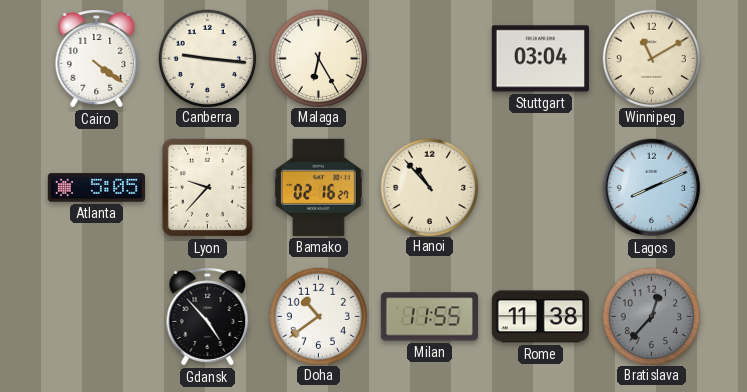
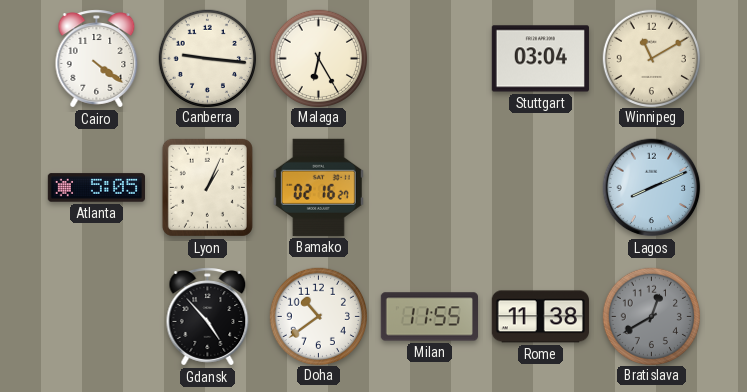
Lyon: 9:37 -> 1:04
Hanoi: 10:53 -> none
Bratislava: 12:37 -> 12:40
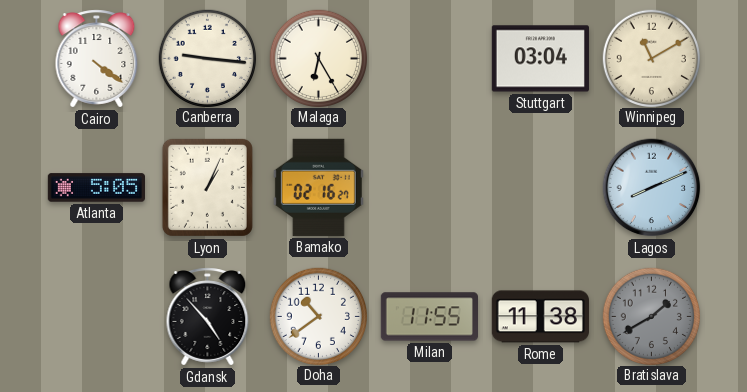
Bratislava: 12:40 -> 1:40
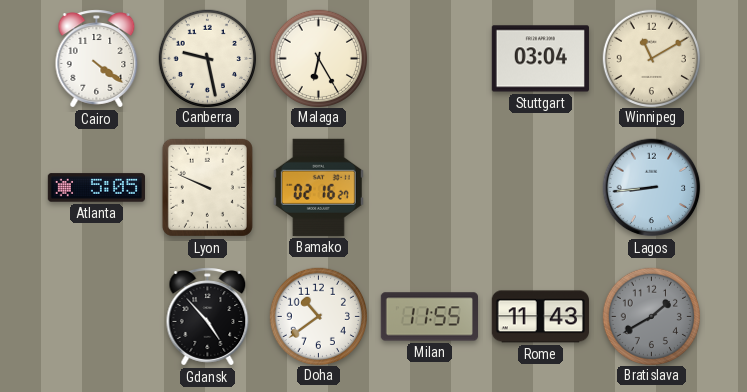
Canberra: 9:16 -> 9:28
Lyon: 1:04 -> 9:49
Lagos: 8:11 -> 8:44
Rome: 11:38 -> 11:43
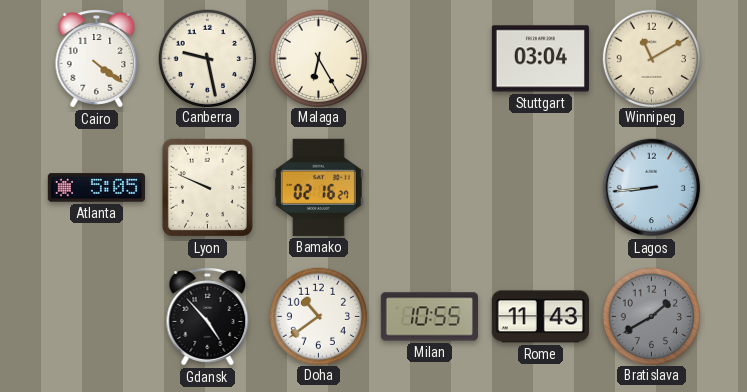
Milan: 11:55 -> 10:55
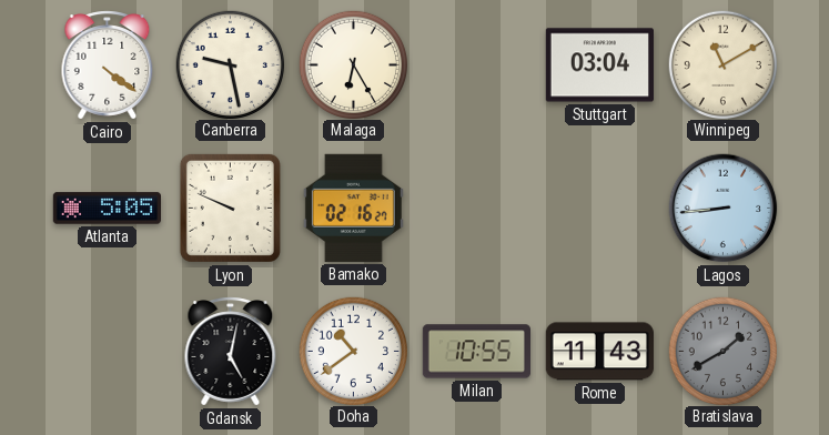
Gdansk: 4:53 -> 5:02
